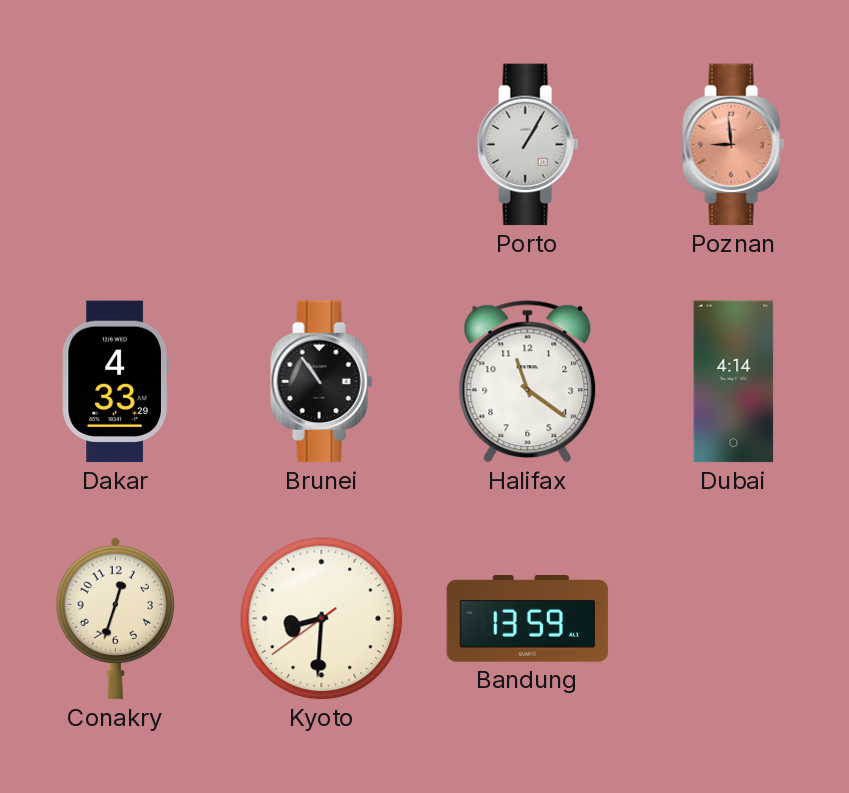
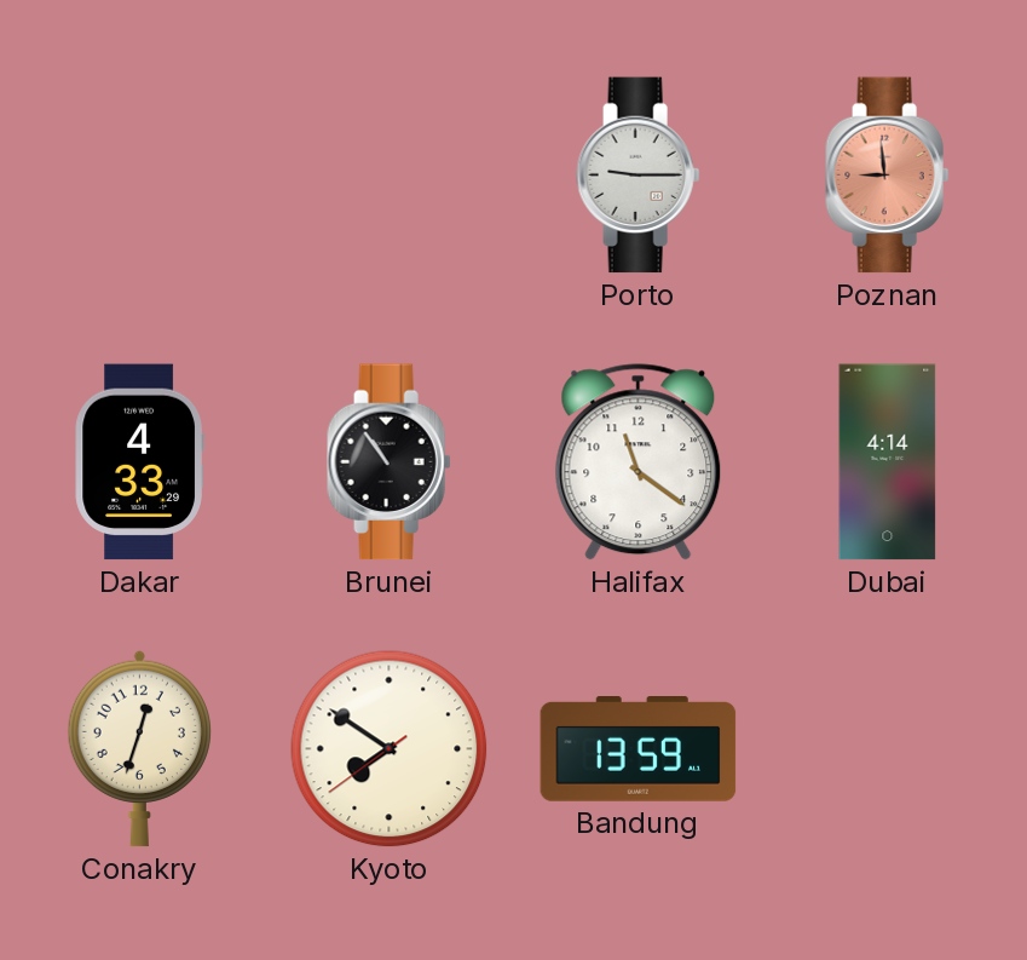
Porto: 1:05 -> 9:15
Kyoto: 8:30 -> 7:50
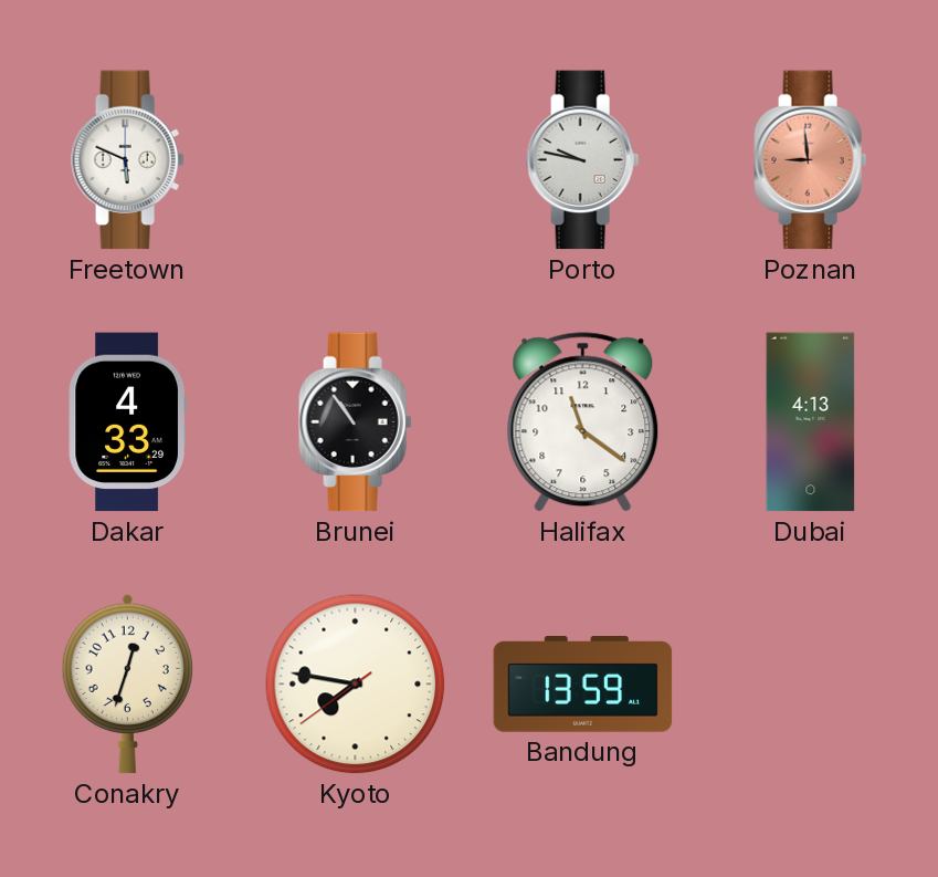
Freetown: none -> 5:49
Porto: 9:15 -> 9:47
Dubai: 4:14 -> 4:13
Kyoto: 7:50 -> 7:46
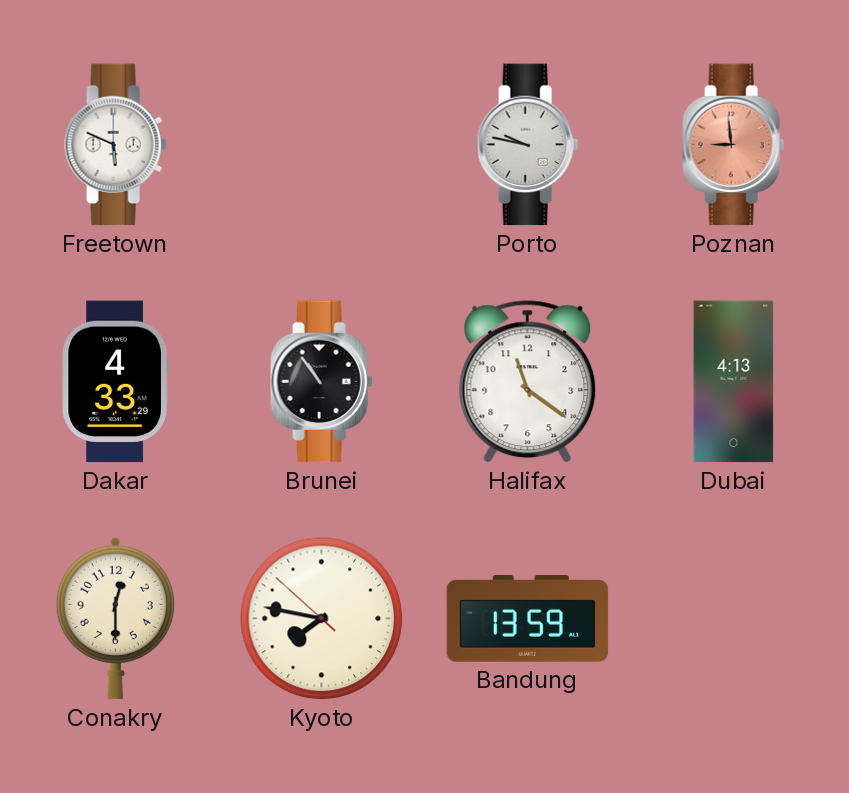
Conakry: 12:33 -> 12:30
Kyoto: 7:46:39 -> 7:46:52
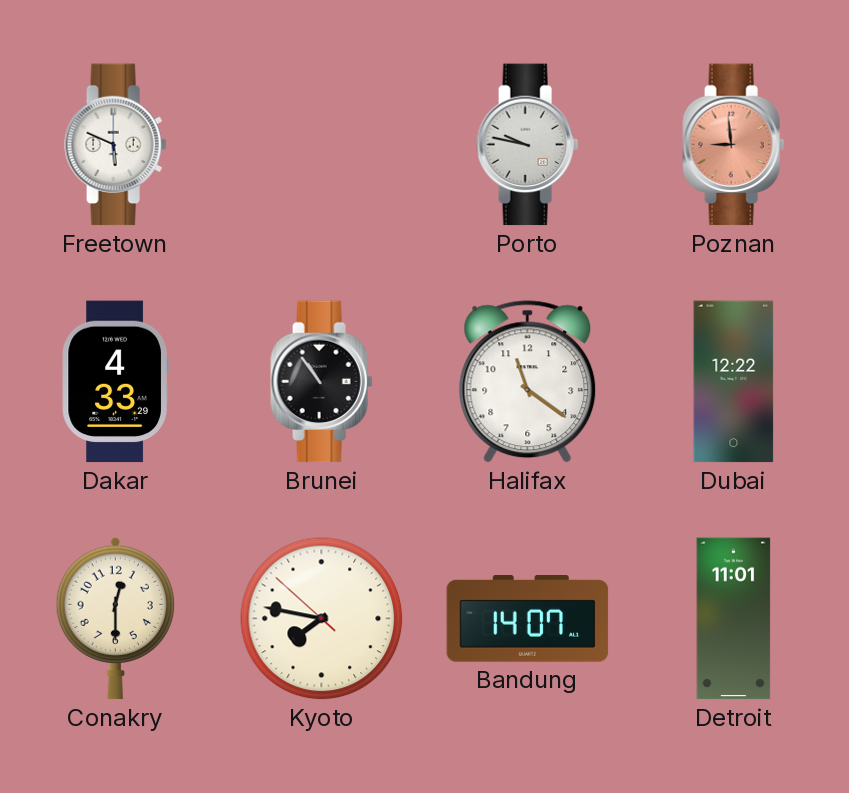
Dubai: 4:13 -> 12:22
Bandung: 13:59 -> 14:07
Detroit: none -> 11:01
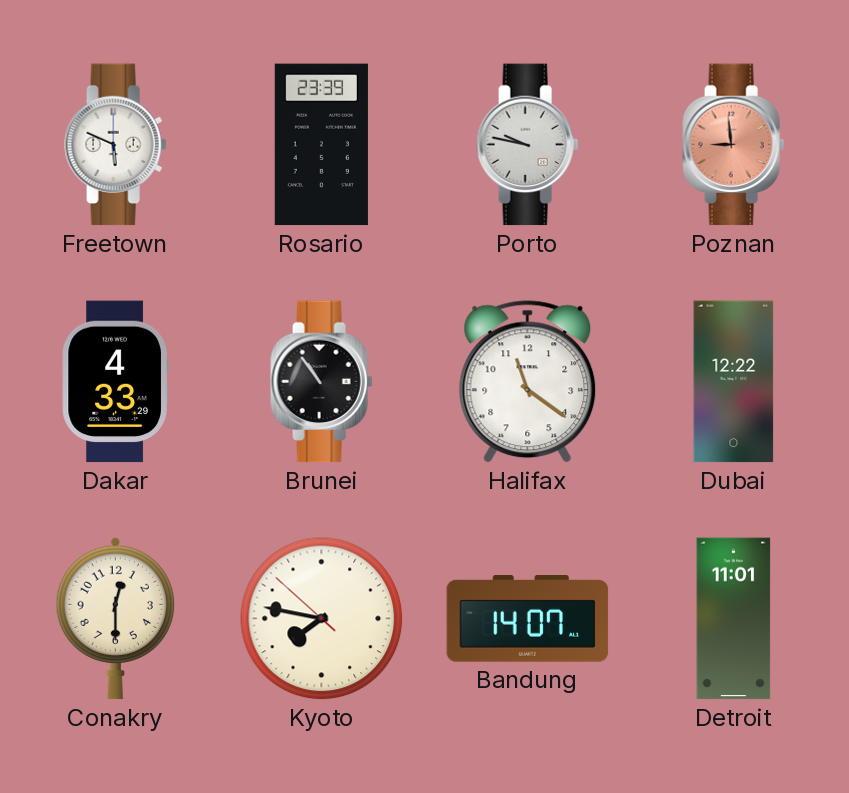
Rosario: none -> 23:39
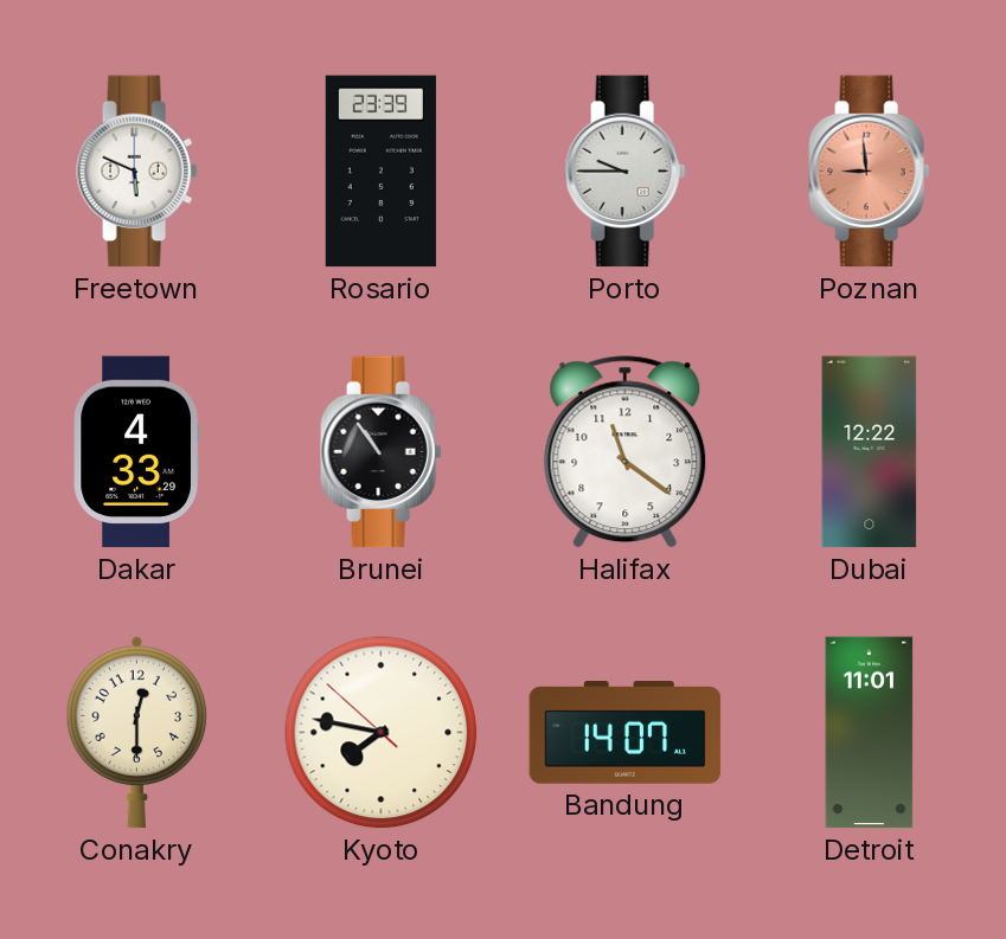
Porto: 9:47 -> 9:45
